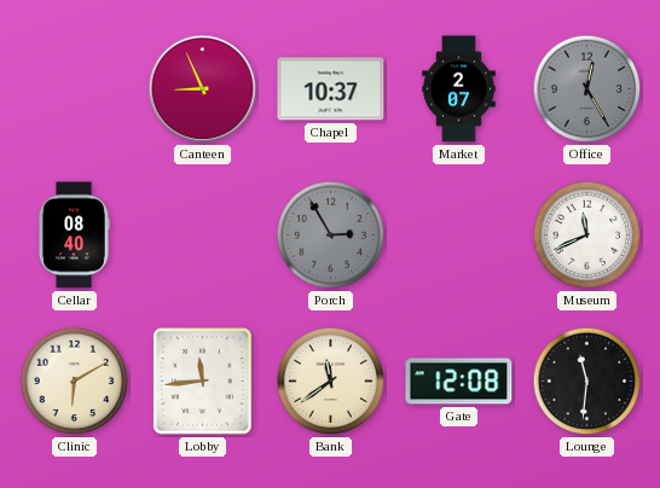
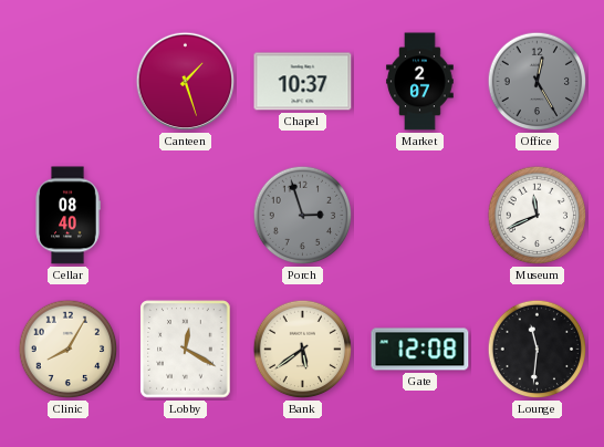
Canteen: 8:56 -> 1:27
Porch: 2:55 -> 2:57
Clinic: 6:10 -> 8:05
Lobby: 11:44 -> 12:20
Bank: 11:39 -> 5:39
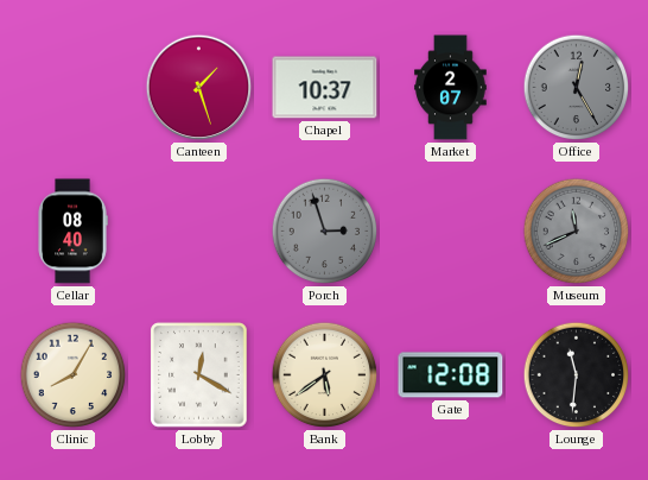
Museum dial: white -> grey
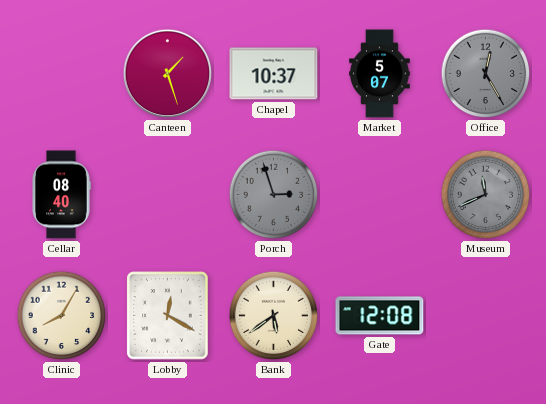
Market: 2:07 -> 5:07
Lounge: 11:31 -> none
